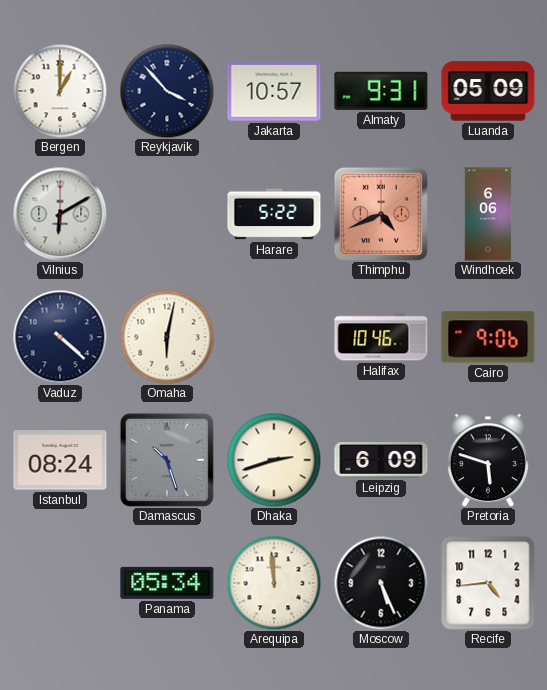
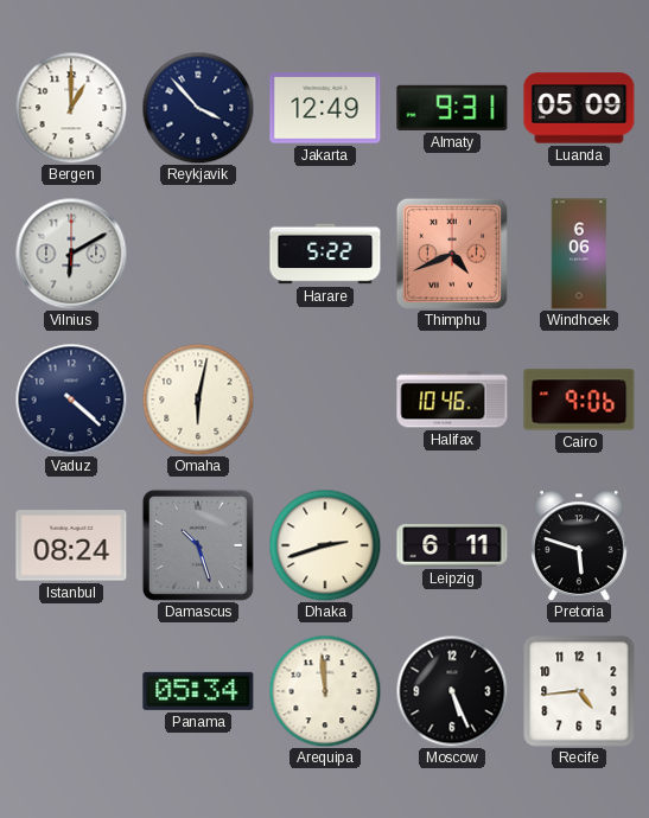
Jakarta: 10:57 -> 12:49
Leipzig: 6:09 -> 6:11
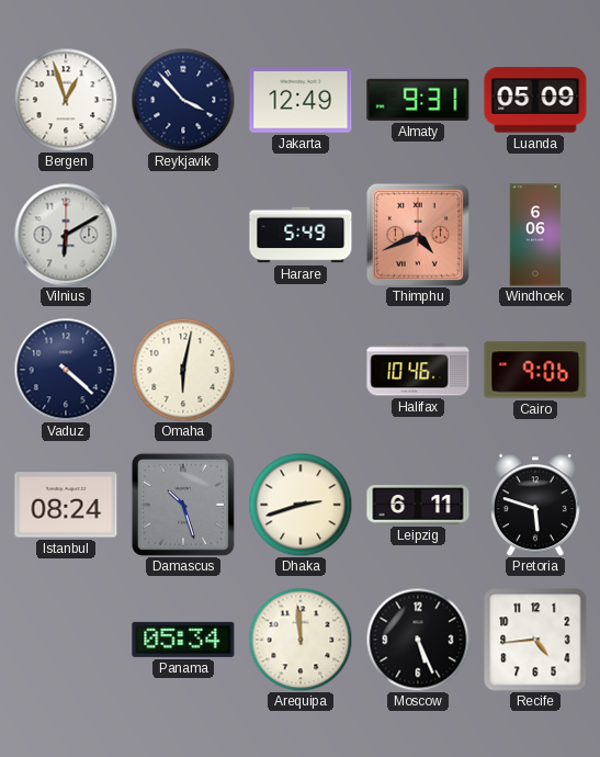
Bergen: 1:00 -> 12:57
Harare: 5:22 -> 5:49
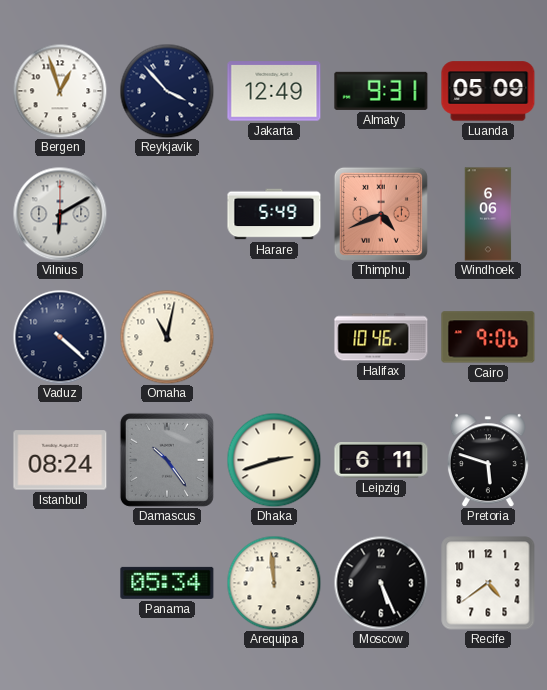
Omaha: 6:02 -> 11:02
Damascus: 10:27 -> 10:24
Recife: 4:44 -> 4:39
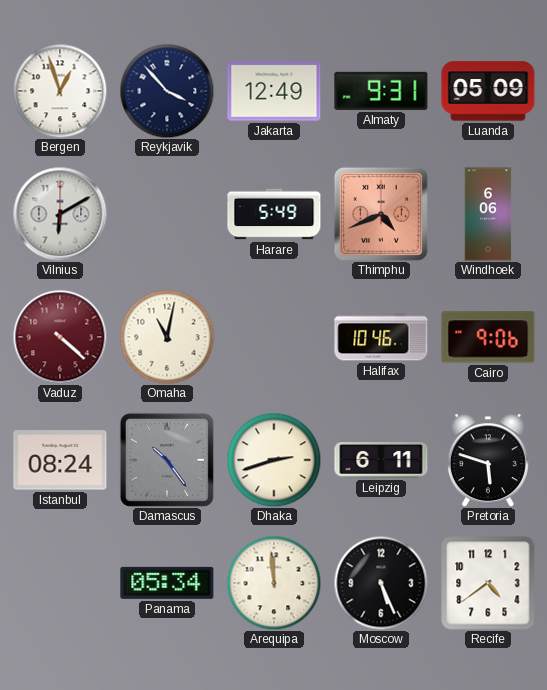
Vaduz dial: navy -> burgundy
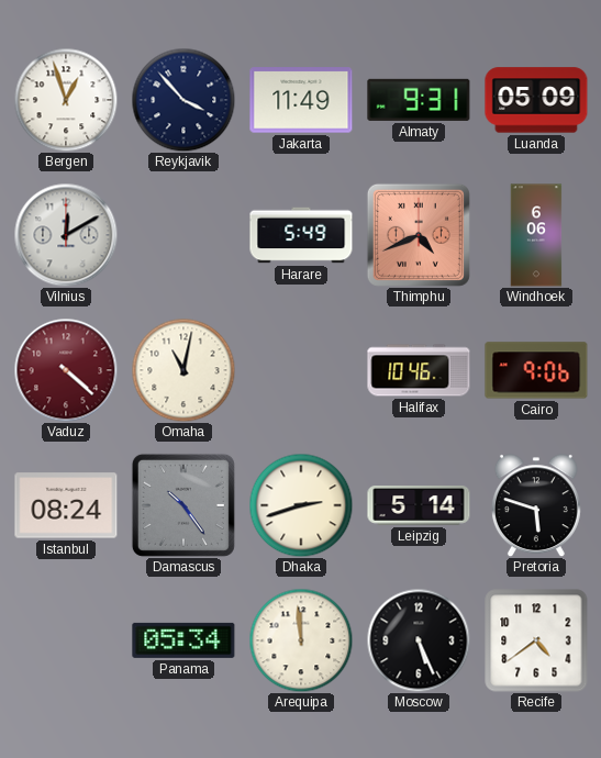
Jakarta: 12:49 -> 11:49
Vilnius: 6:10 -> 12:10
Leipzig: 6:11 -> 5:14
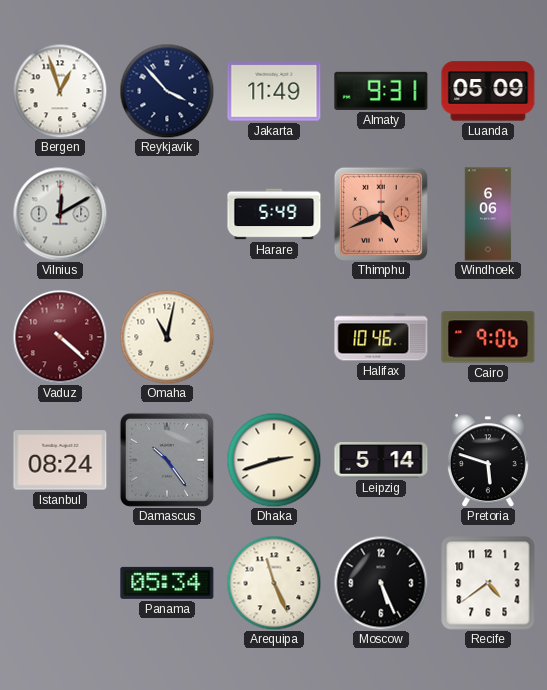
Arequipa: 11:59 -> 11:26
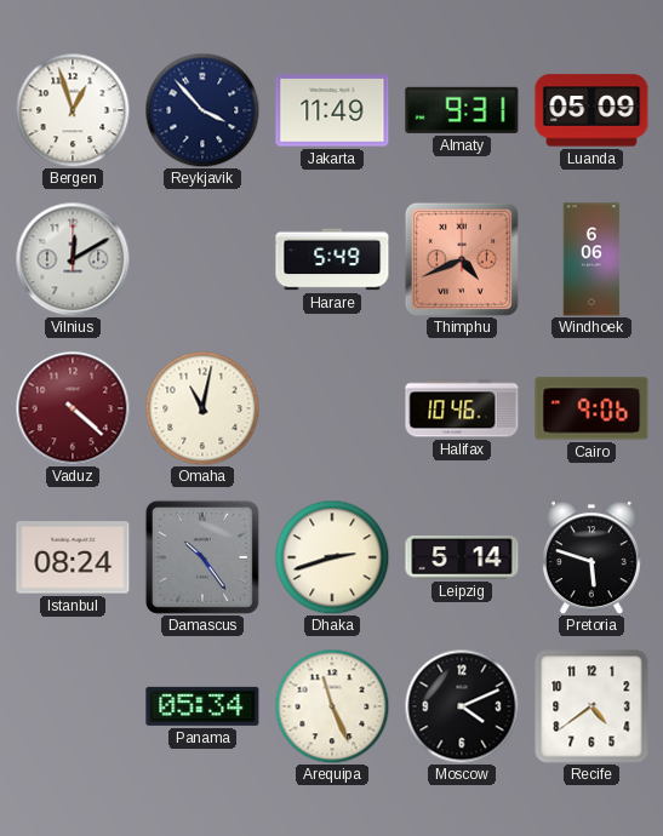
Moscow: 5:26 -> 4:11
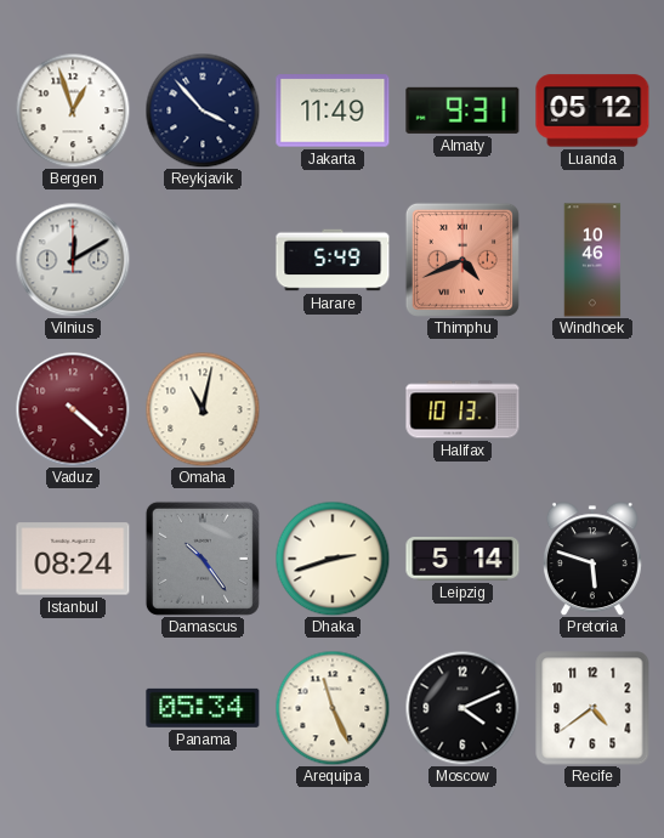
Luanda: 05:09 -> 05:12
Windhoek: 6:06 -> 10:46
Halifax: 10:46 -> 10:13
Cairo: 9:06 -> none
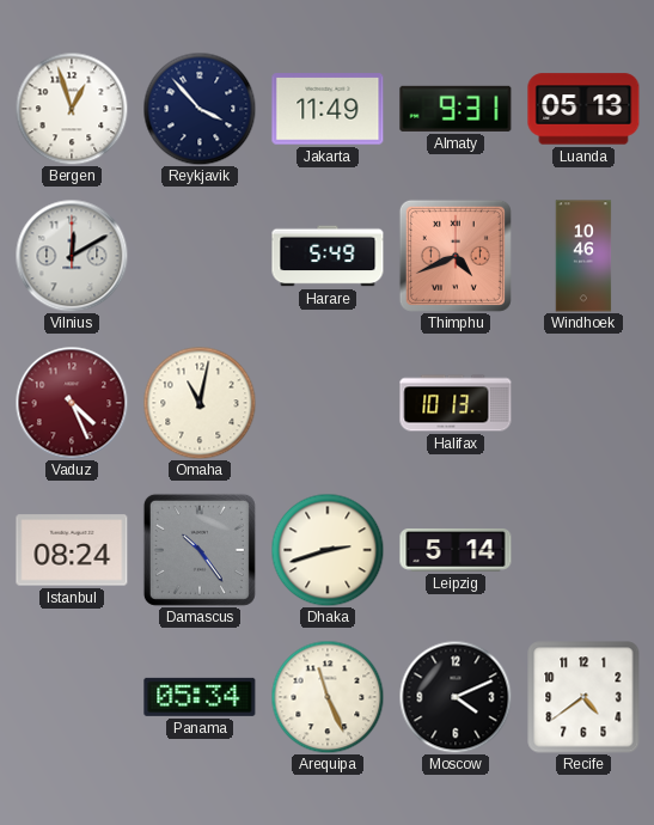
Luanda: 05:12 -> 05:13
Vaduz: 4:22 -> 4:26
Pretoria: 5:48 -> none
